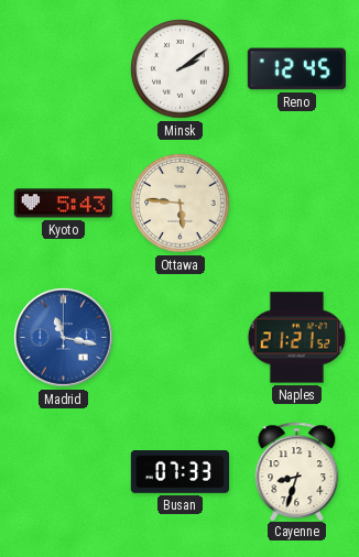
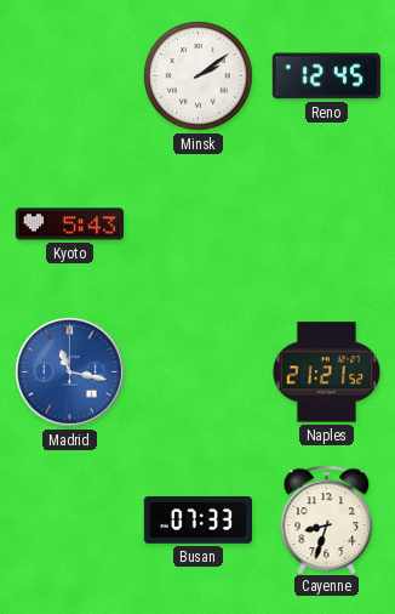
Ottawa: 5:46 -> none
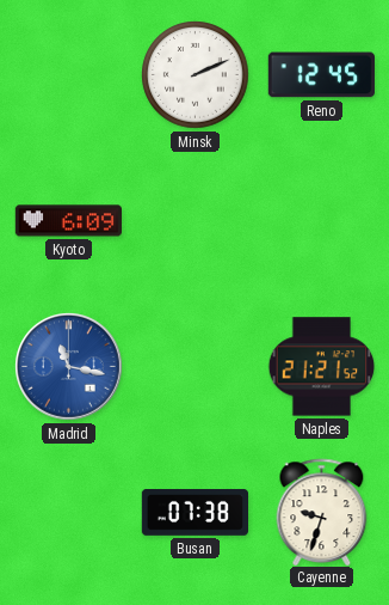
Minsk: 2:09 -> 2:11
Kyoto: 5:43 -> 6:09
Busan: 07:33 -> 07:38
Cayenne: 8:33 -> 9:33
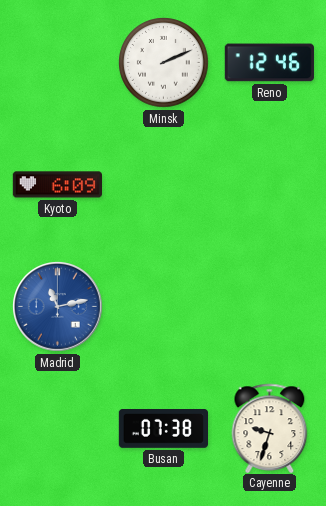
Reno: 12:45 -> 12:46
Madrid: 11:17 -> 11:13
Naples: 21:21 -> none
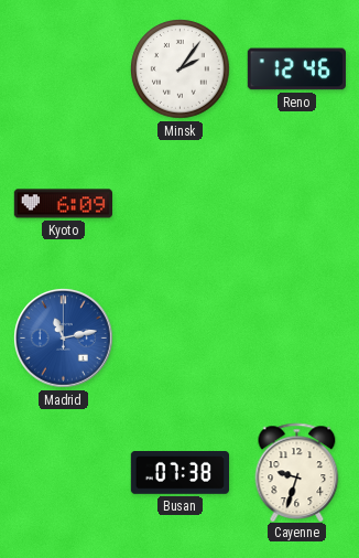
Minsk: 2:11 -> 2:06
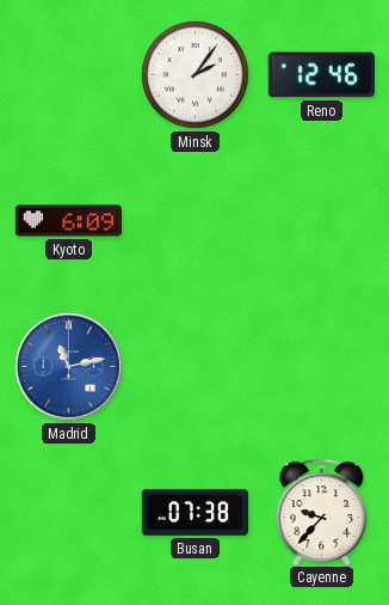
Cayenne: 9:33 -> 9:37
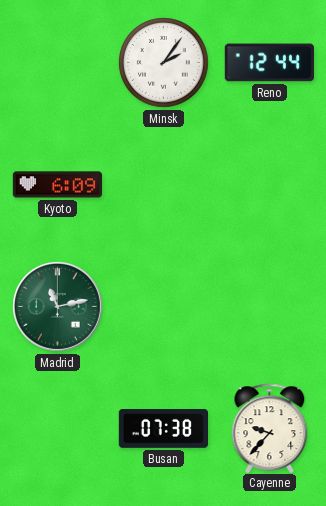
Reno: 12:46 -> 12:44
Madrid dial: blue -> green
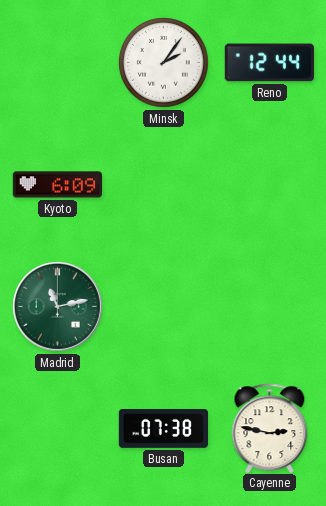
Cayenne: 9:37 -> 2:47
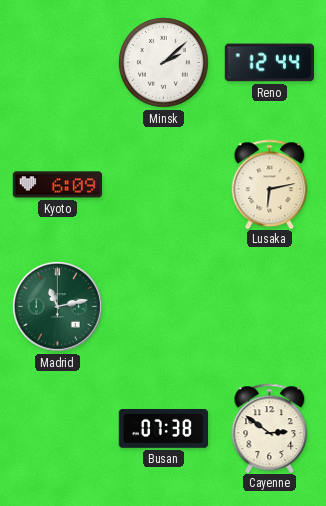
Minsk: 2:06 -> 2:08
Lusaka: none -> 6:13
Cayenne: 2:47 -> 2:51
